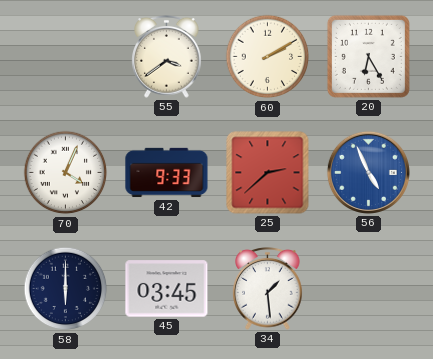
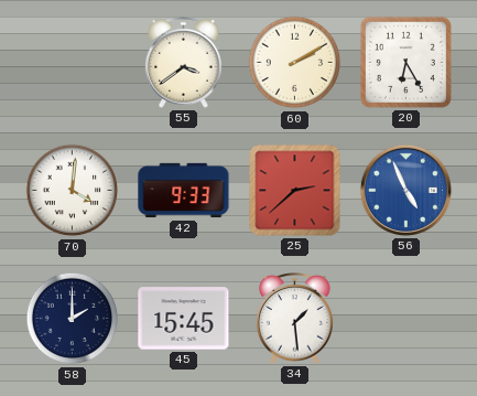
70: 4:04 -> 4:01
58: 6:00 -> 2:00
45: 03:45 -> 15:45
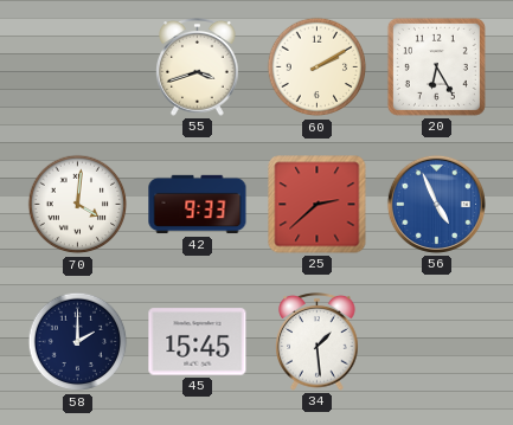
55: 3:39 -> 3:42
